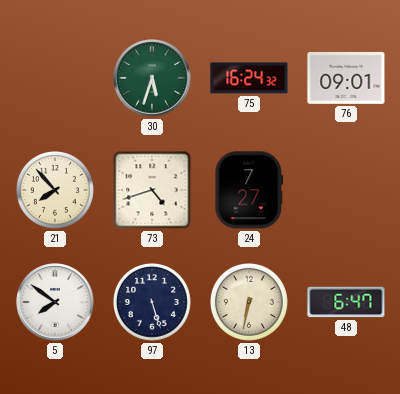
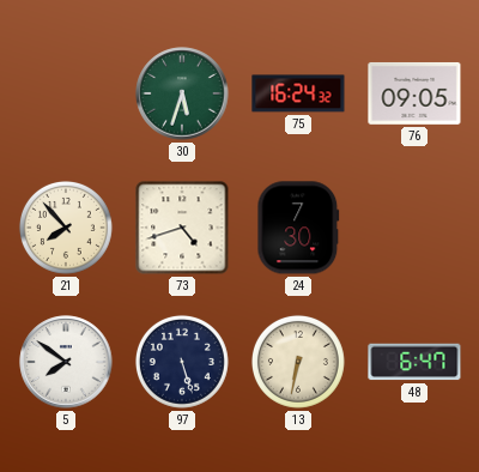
76: 09:01 -> 09:05
24: 7:27 -> 7:30
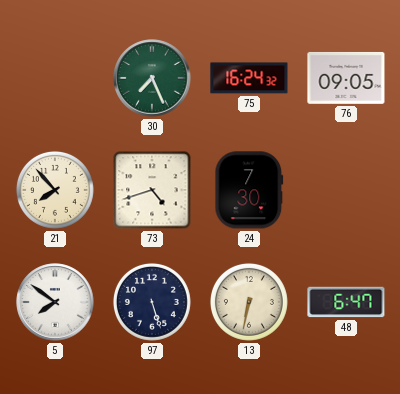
30: 5:33 -> 7:26
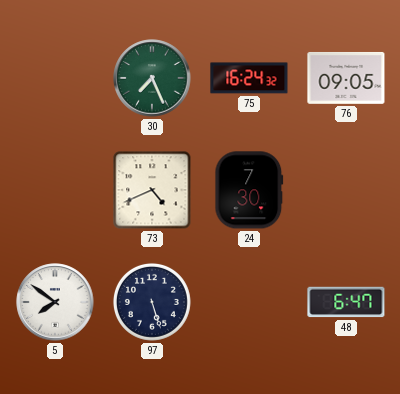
21: 7:53 -> none
73: 4:42 -> 4:41
13: 6:32 -> none
